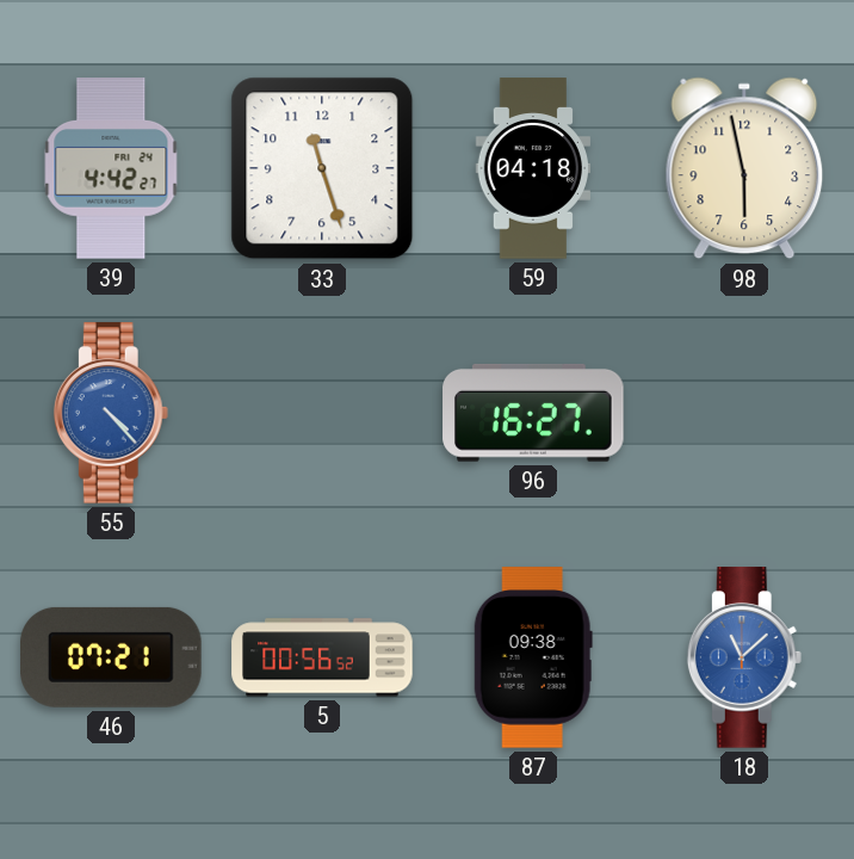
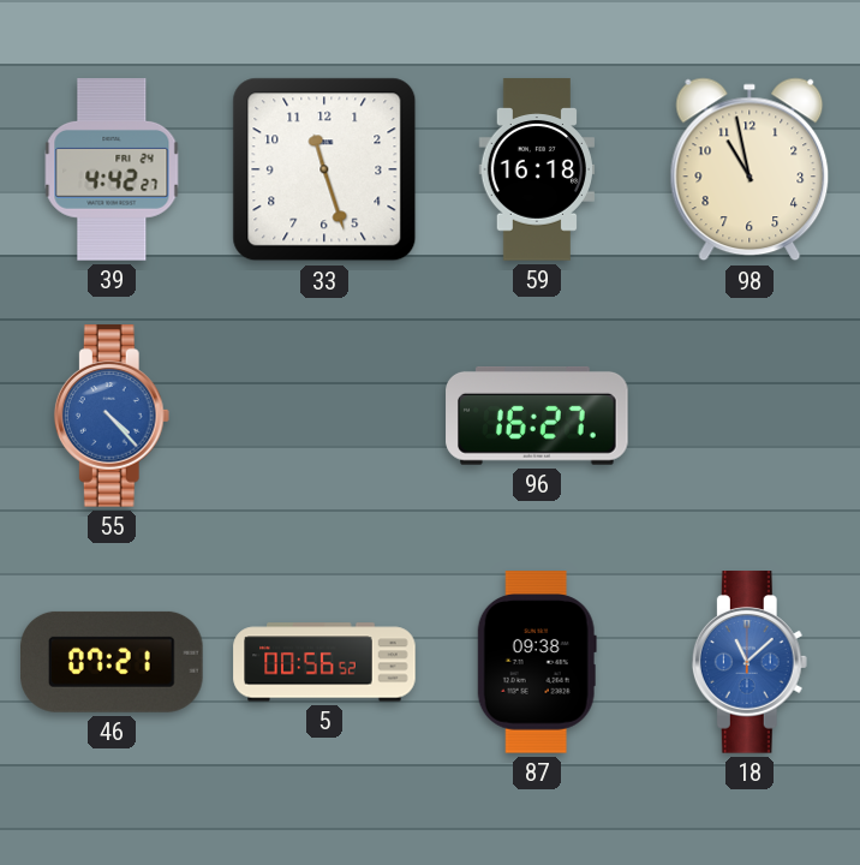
59: 04:18 -> 16:18
98: 5:58 -> 10:58
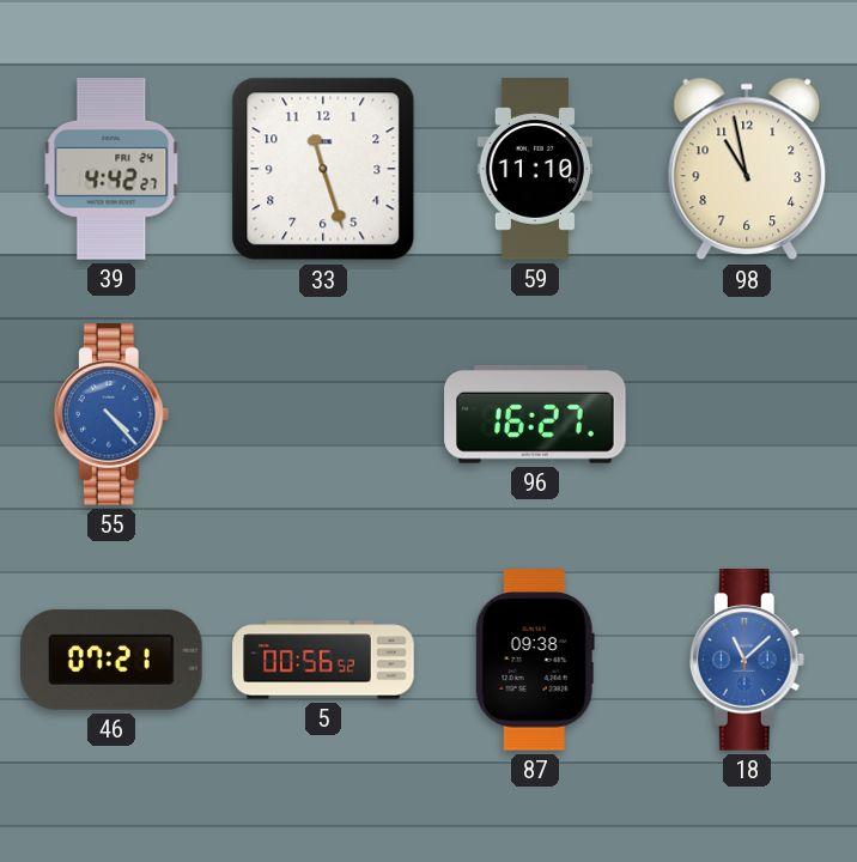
59: 16:18 -> 11:10
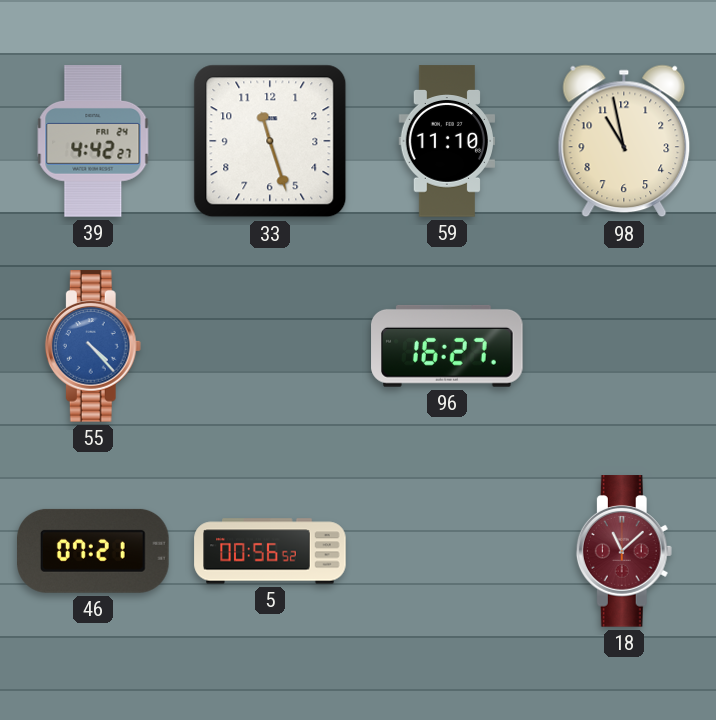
87: 09:38 -> none
18 dial: blue -> burgundy
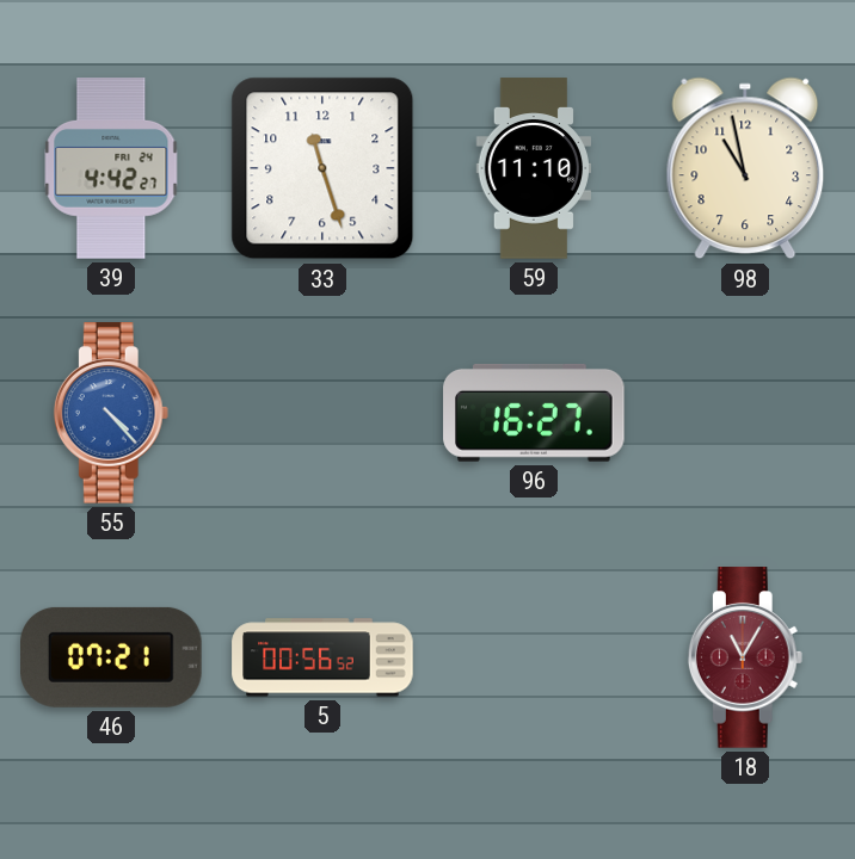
18: 11:08 -> 11:05
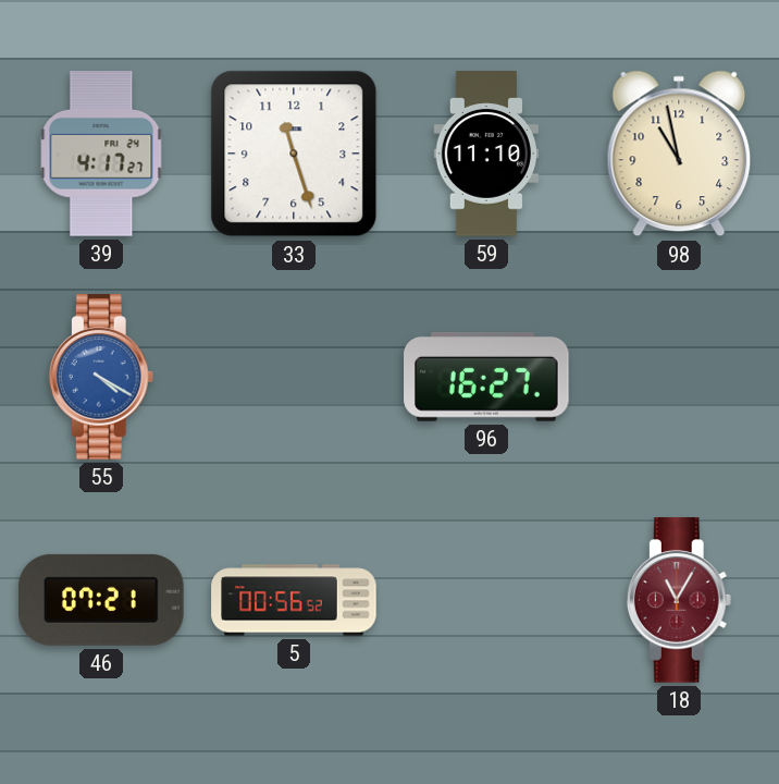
39: 4:42 -> 4:17
55: 4:23 -> 4:20
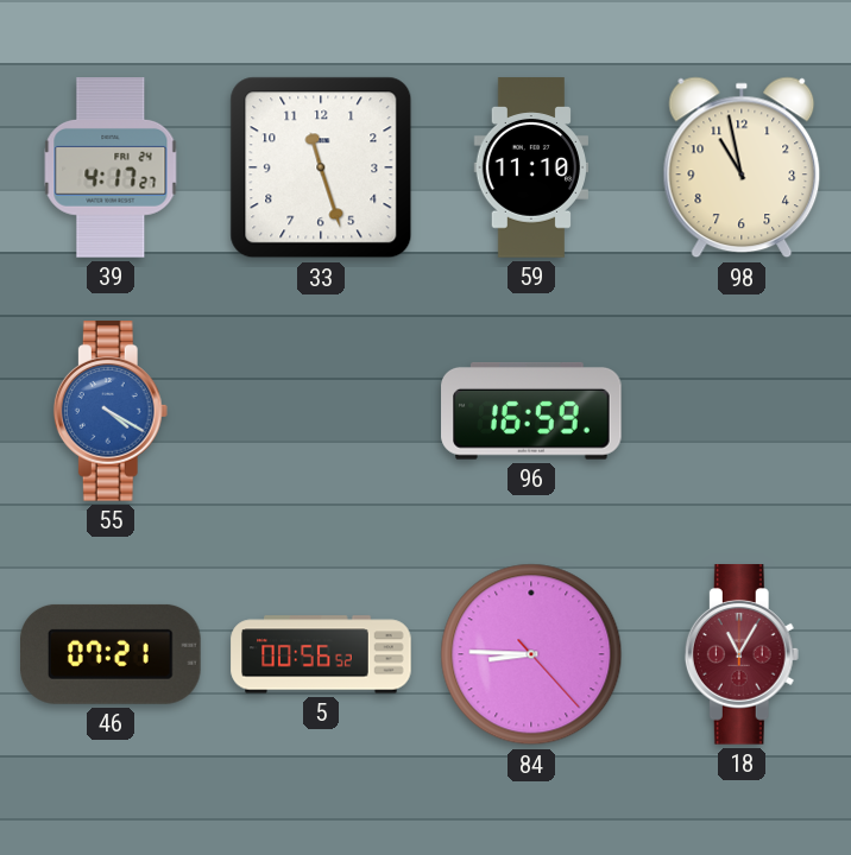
96: 16:27 -> 16:59
84: none -> 8:45
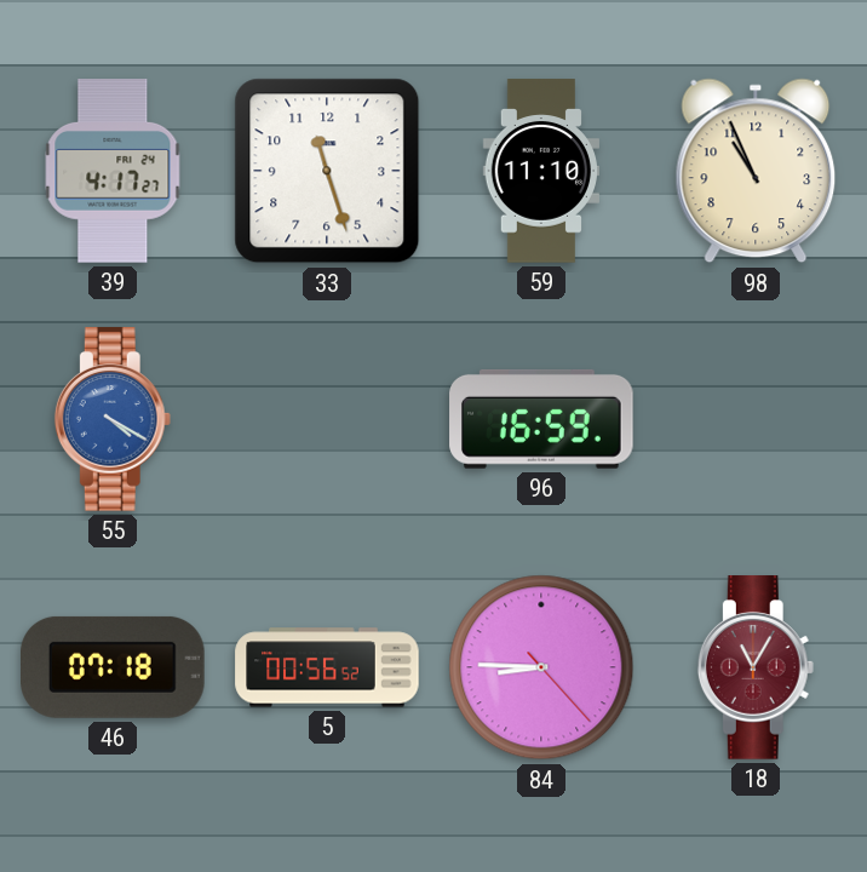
98: 10:58 -> 10:56
46: 07:21 -> 07:18
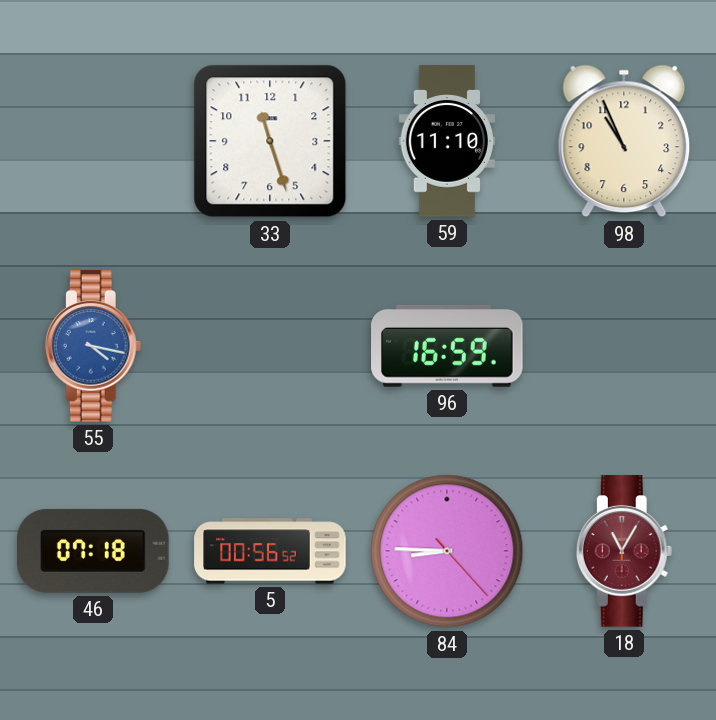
39: 4:17 -> none
55: 4:20 -> 4:17
